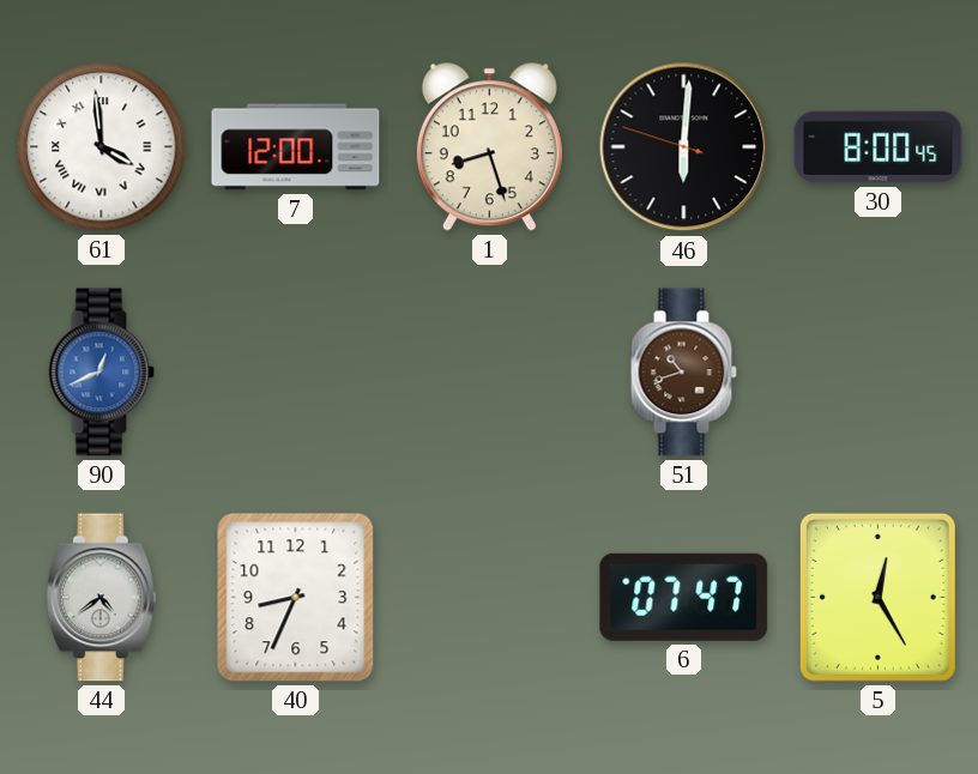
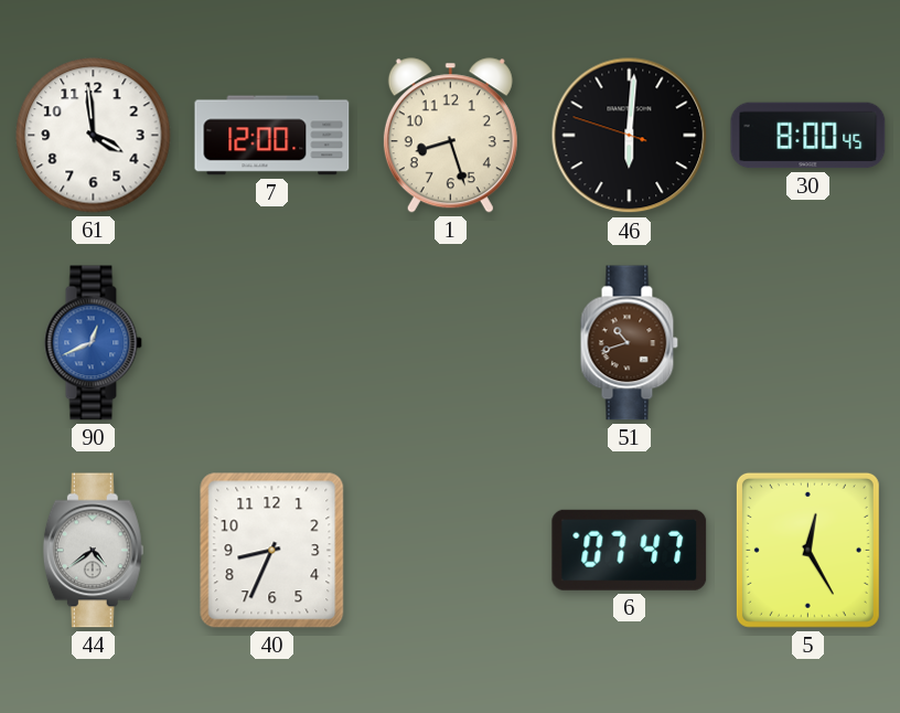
61 numerals: Roman -> Arabic
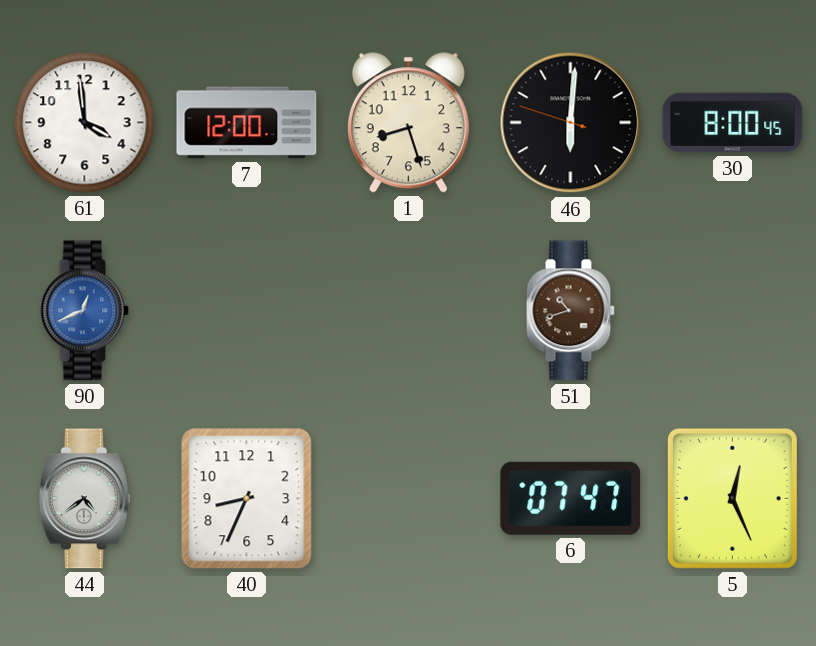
5: 12:25 -> 12:26
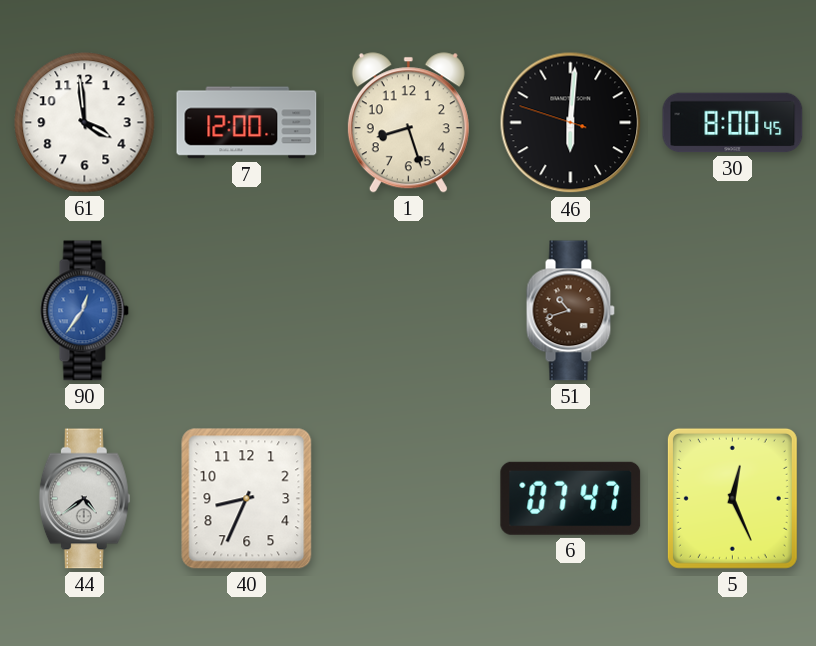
90: 12:41 -> 12:36
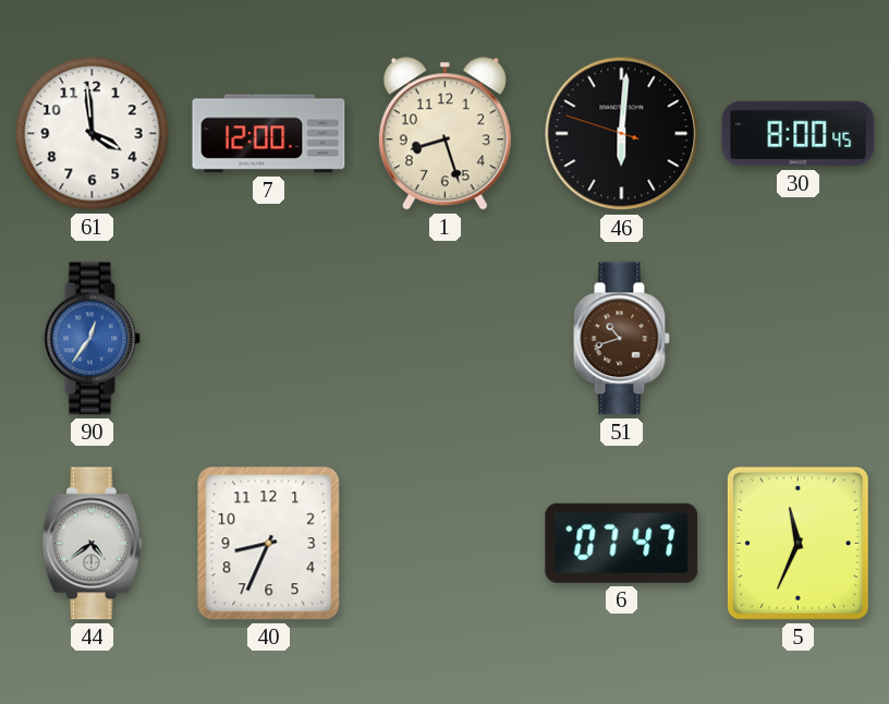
5: 12:26 -> 11:34
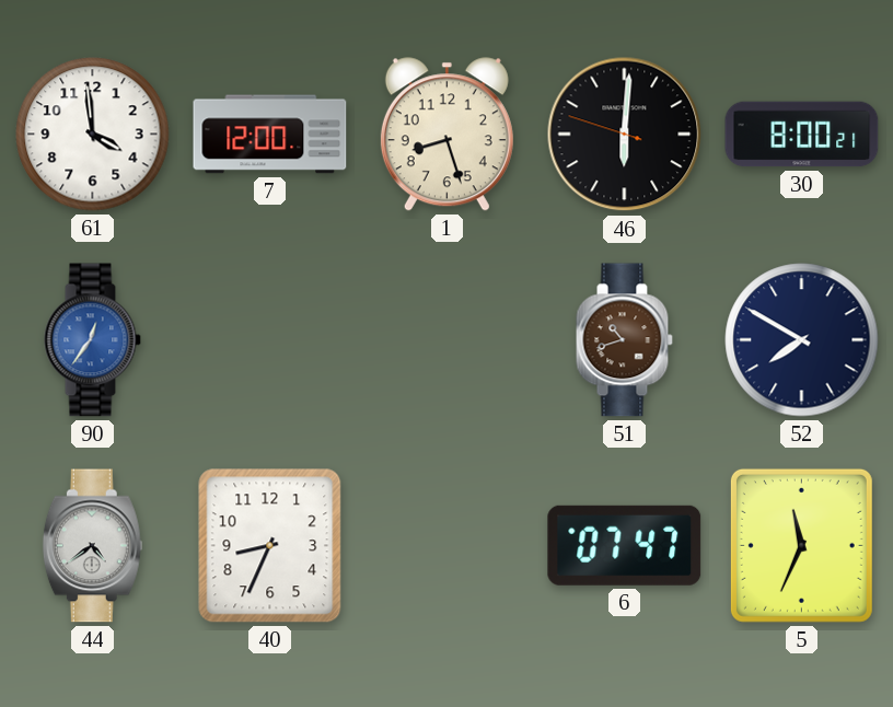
30: 8:00:45 -> 8:00:21
52: none -> 7:50
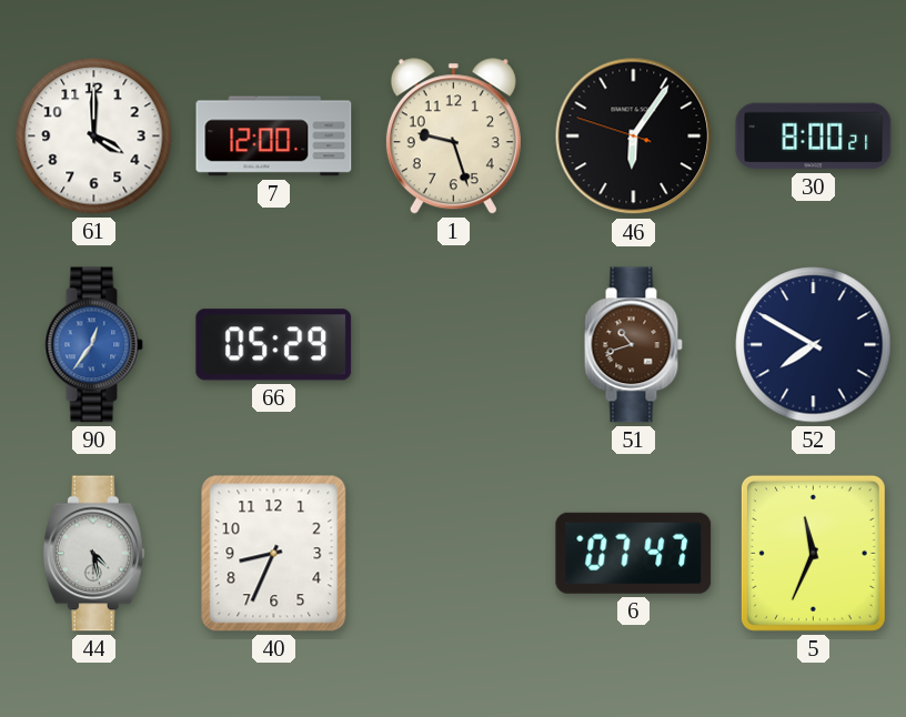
61: 3:59 -> 4:00
1: 8:27 -> 9:27
46: 6:00 -> 6:05
66: none -> 05:29
44: 4:39 -> 4:28
